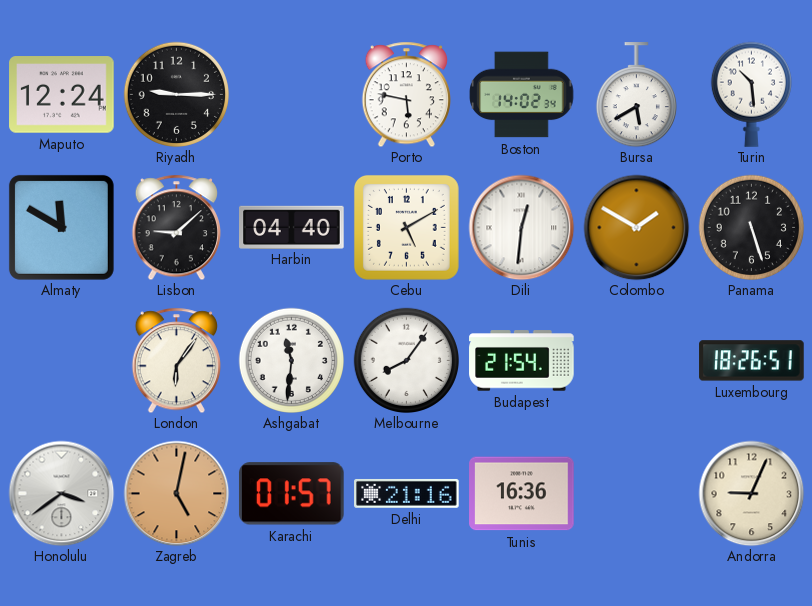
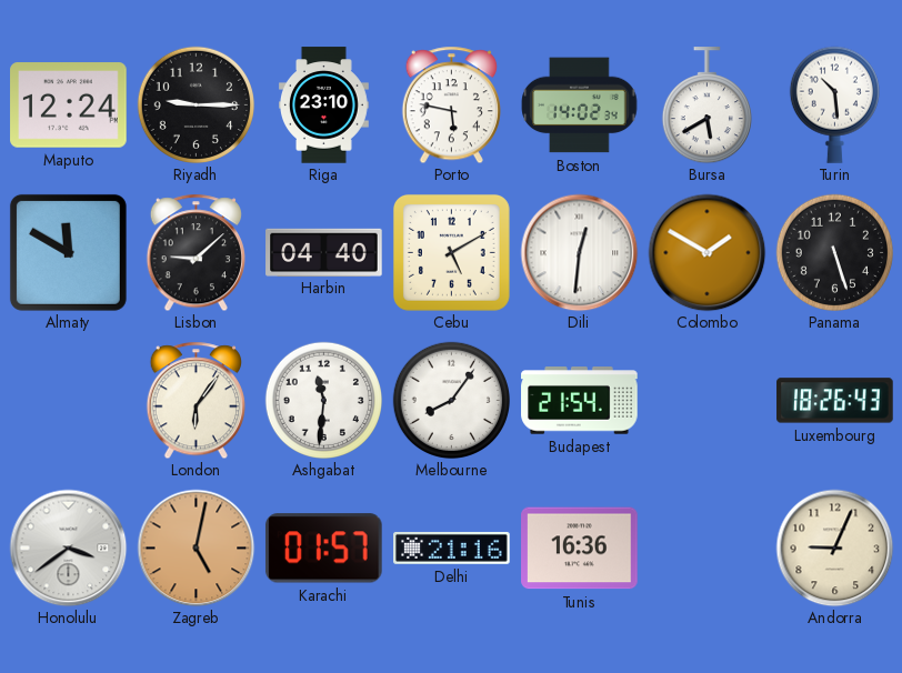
Riga: none -> 23:10
Luxembourg: 18:26:51 -> 18:26:43
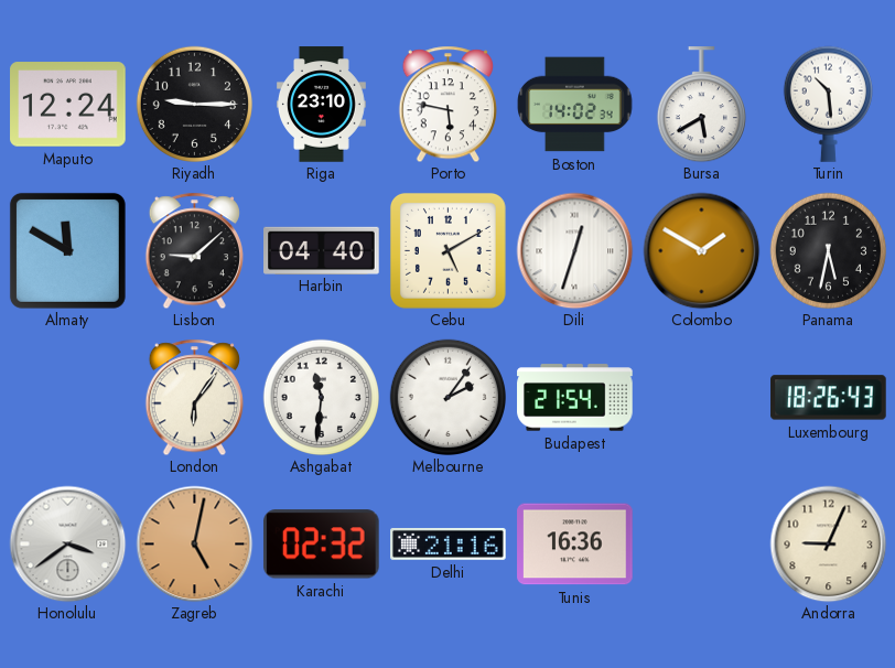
Dili: 12:31 -> 12:33
Panama: 5:27 -> 5:32
Melbourne: 8:06 -> 2:06
Karachi: 01:57 -> 02:32
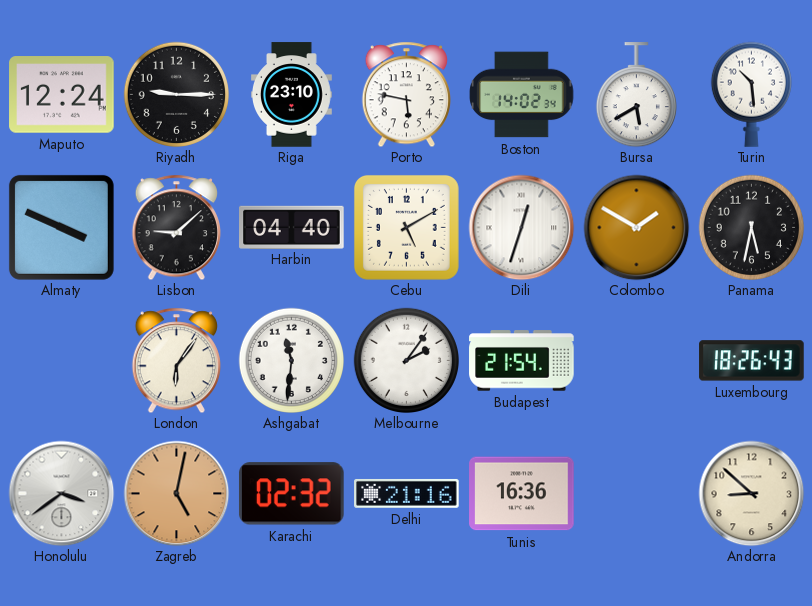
Almaty: 11:50 -> 3:49
Andorra: 9:04 -> 8:52
